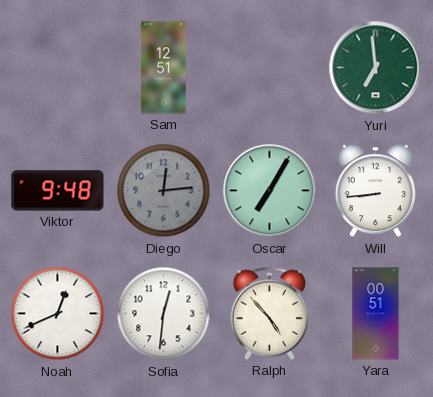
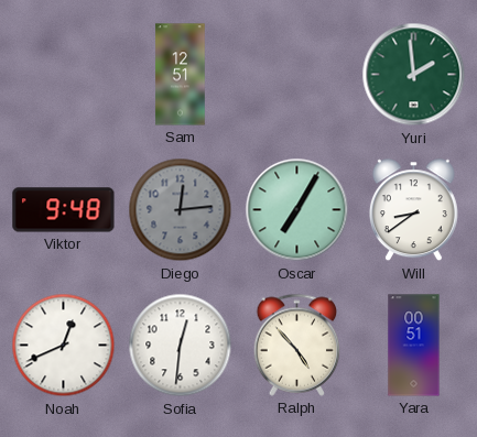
Yuri: 6:59 -> 1:59
Will: 8:44 -> 8:39
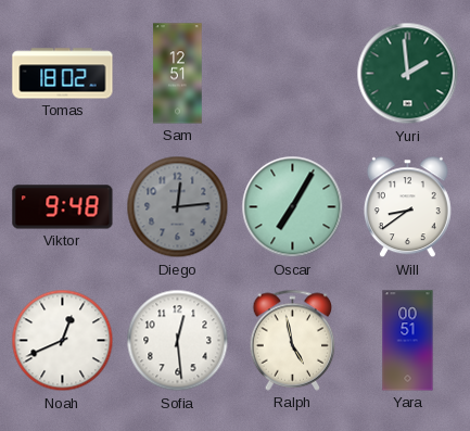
Tomas: none -> 18:02
Sofia: 12:31 -> 12:29
Ralph: 4:53 -> 4:58
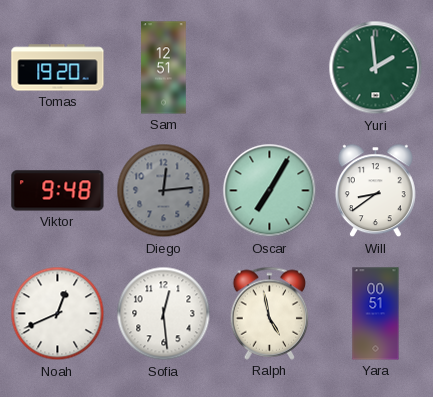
Tomas: 18:02 -> 19:20
